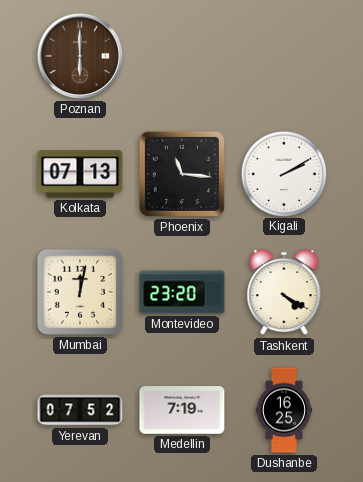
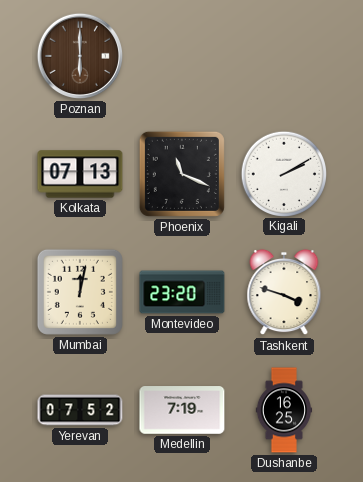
Phoenix: 11:16 -> 11:19
Tashkent: 4:20 -> 3:48
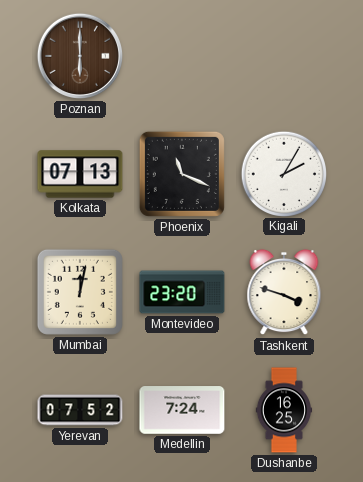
Kigali: 2:10 -> 2:05
Medellin: 7:19 -> 7:24
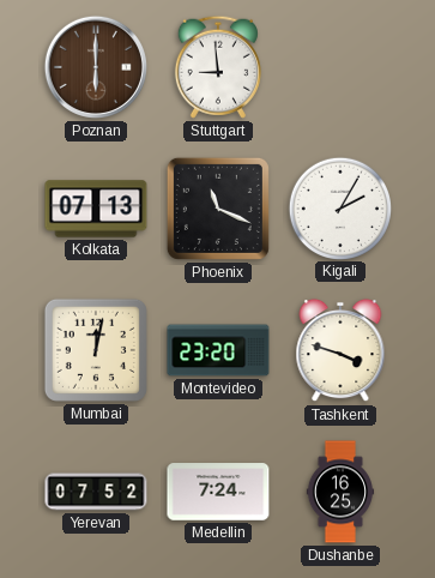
Stuttgart: none -> 8:59
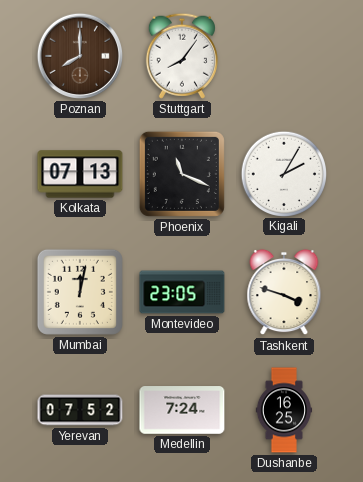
Poznan: 6:00 -> 8:00
Stuttgart: 8:59 -> 8:06
Montevideo: 23:20 -> 23:05
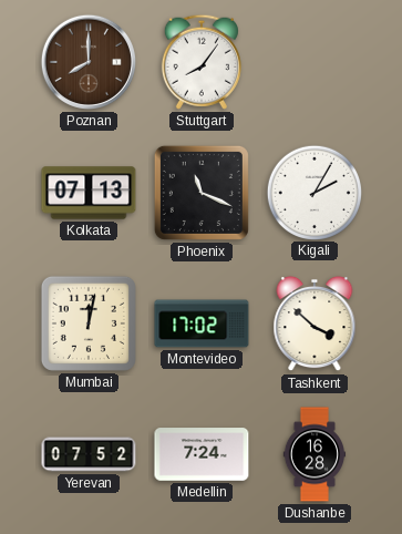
Montevideo: 23:05 -> 17:02
Tashkent: 3:48 -> 3:52
Dushanbe: 16:25 -> 16:28
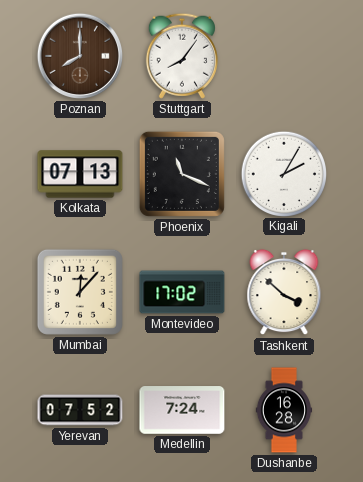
Mumbai: 12:02 -> 12:07
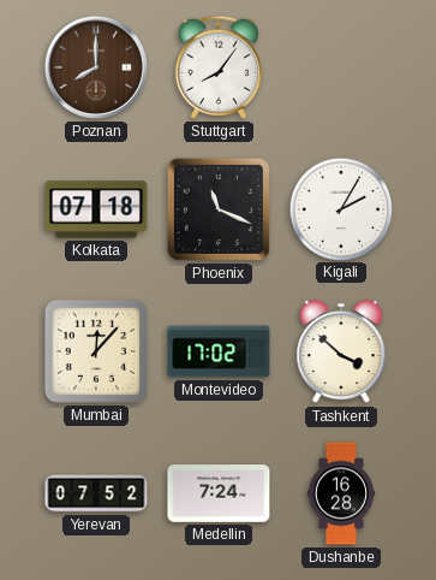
Kolkata: 07:13 -> 07:18
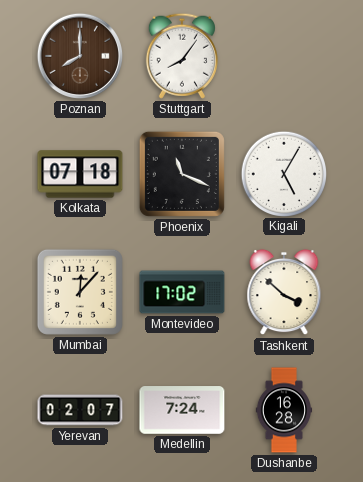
Kigali: 2:05 -> 5:05
Yerevan: 07:52 -> 02:07
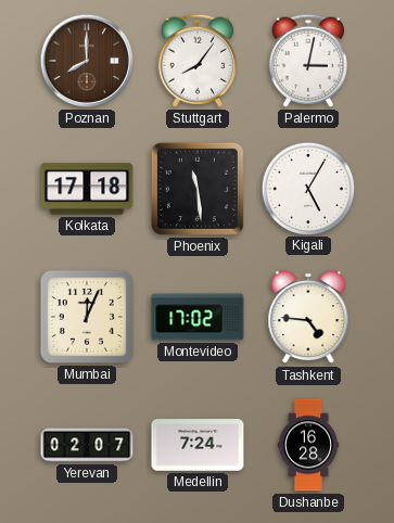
Palermo: none -> 3:02
Kolkata: 07:18 -> 17:18
Phoenix: 11:19 -> 11:29
Mumbai: 12:07 -> 12:04
Tashkent: 3:52 -> 4:46
